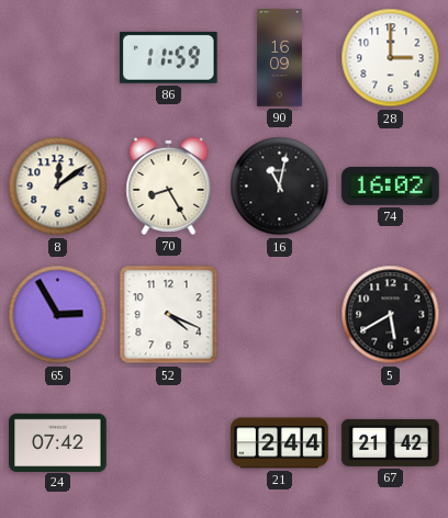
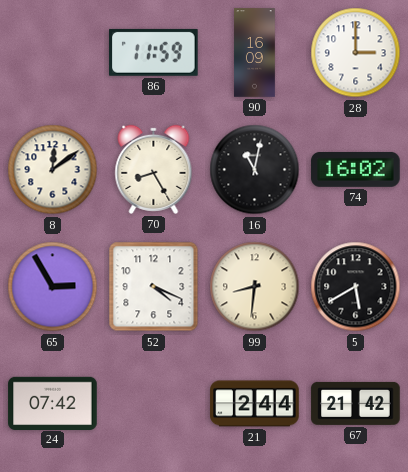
99: none -> 8:31
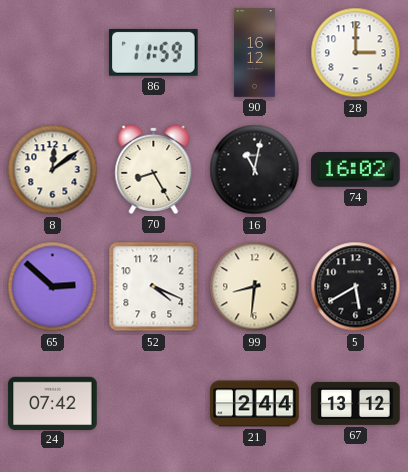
90: 16:09 -> 16:12
65: 2:55 -> 2:52
67: 21:42 -> 13:12
